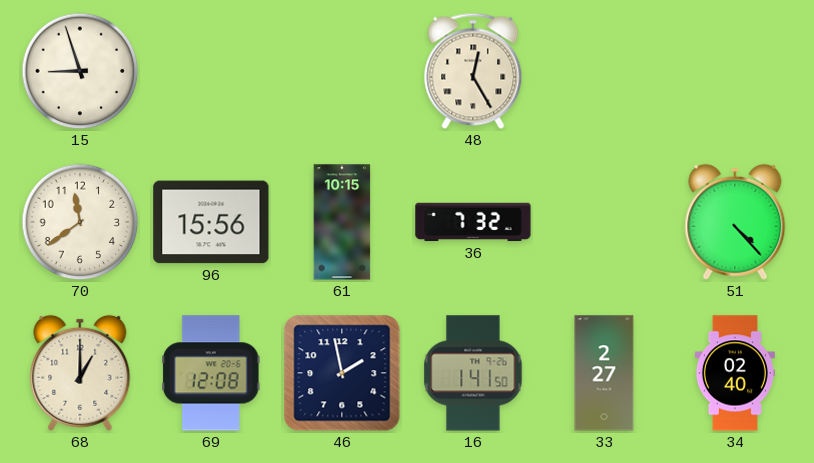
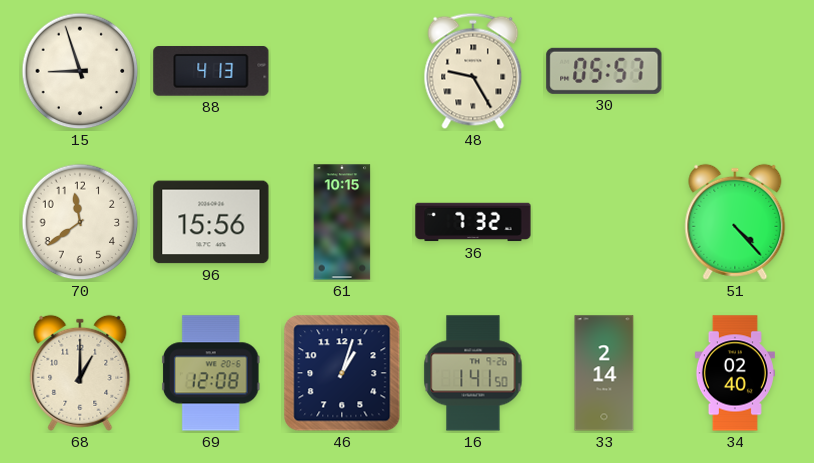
88: none -> 4:13
48: 12:25 -> 9:25
30: none -> 05:57
46: 1:58 -> 1:03
33: 2:27 -> 2:14
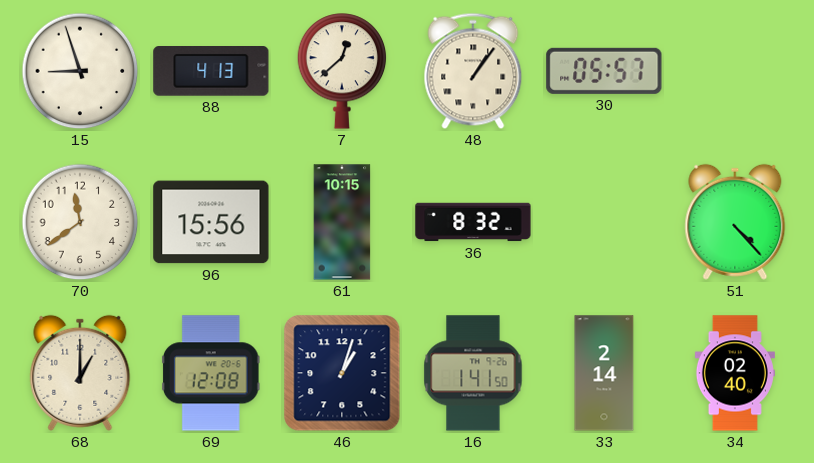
7: none -> 12:38
48: 9:25 -> 1:06
36: 7:32 -> 8:32
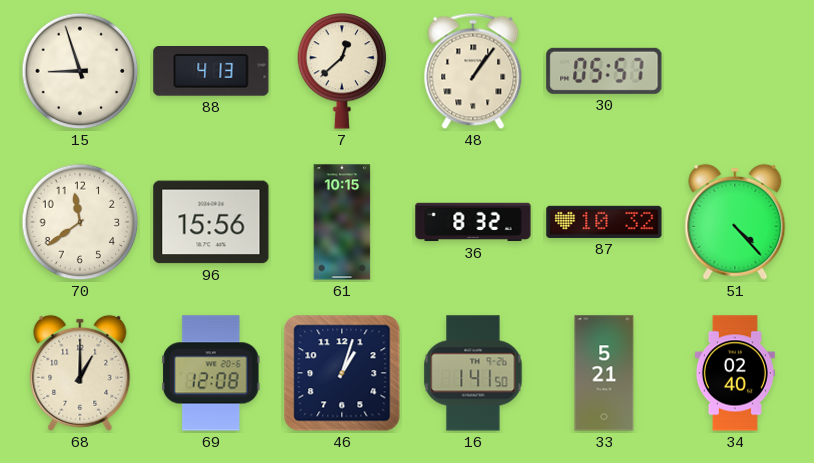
87: none -> 10:32
33: 2:14 -> 5:21
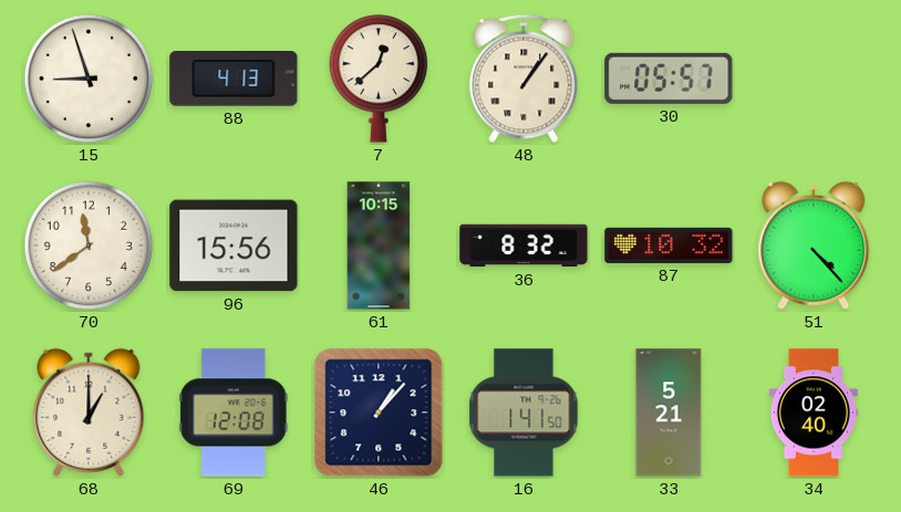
46: 1:03 -> 1:07
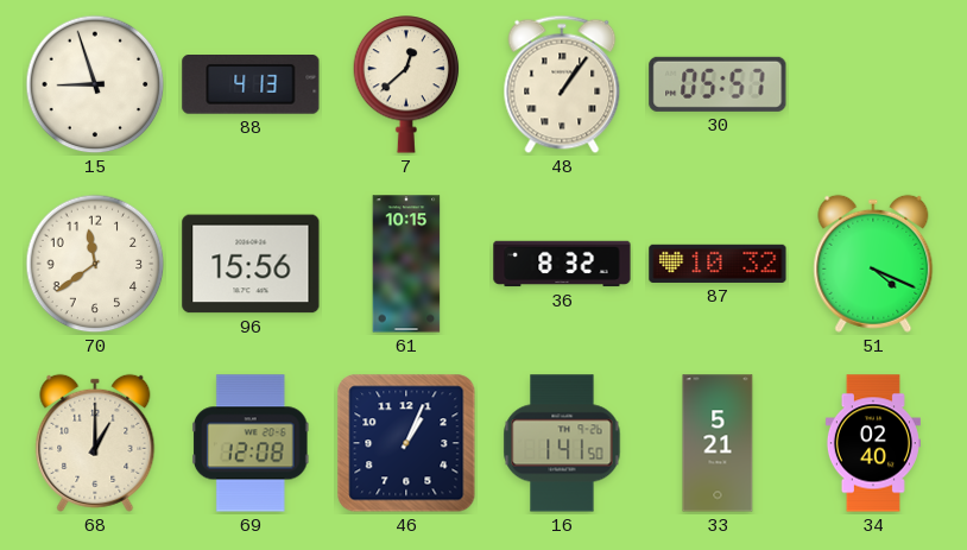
51: 4:23 -> 4:19
46: 1:07 -> 1:04
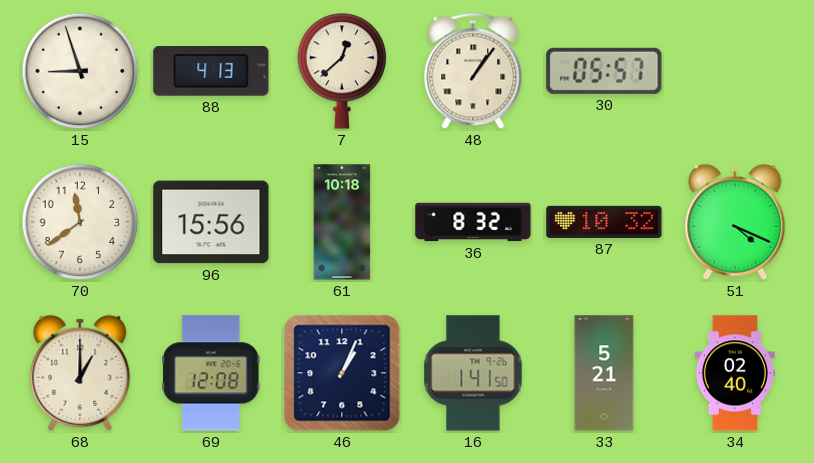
61: 10:15 -> 10:18
